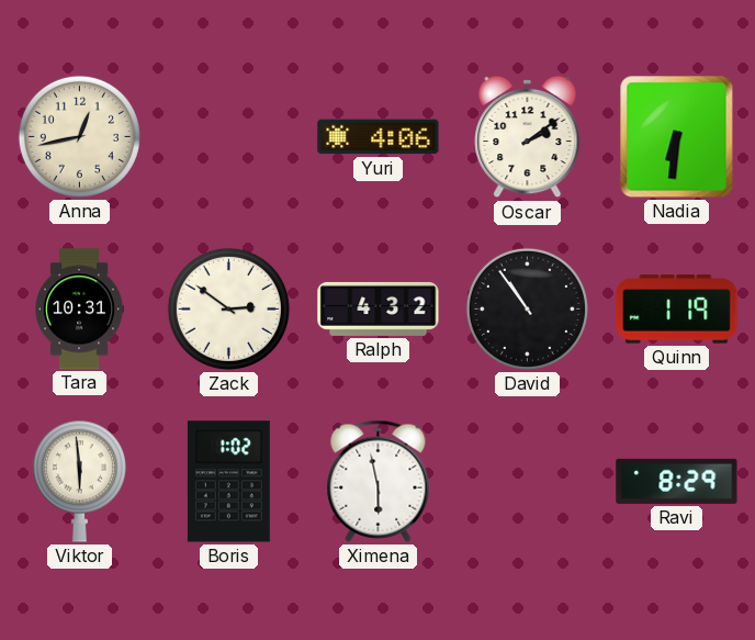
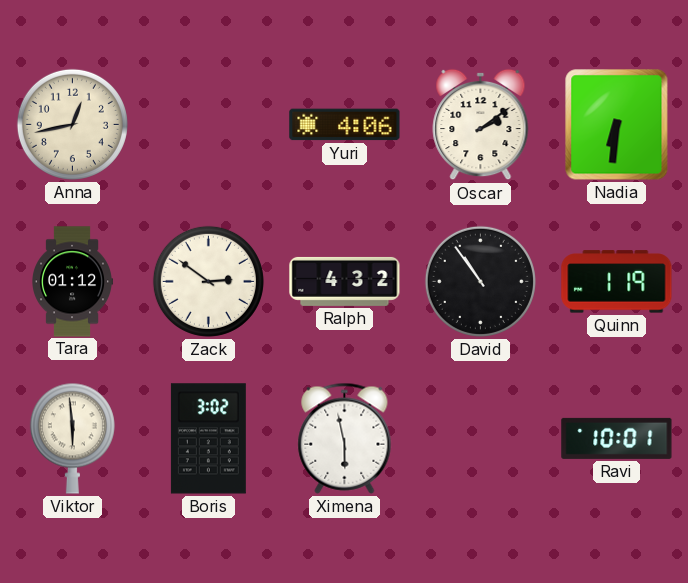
Tara: 10:31 -> 01:12
Boris: 1:02 -> 3:02
Ravi: 8:29 -> 10:01
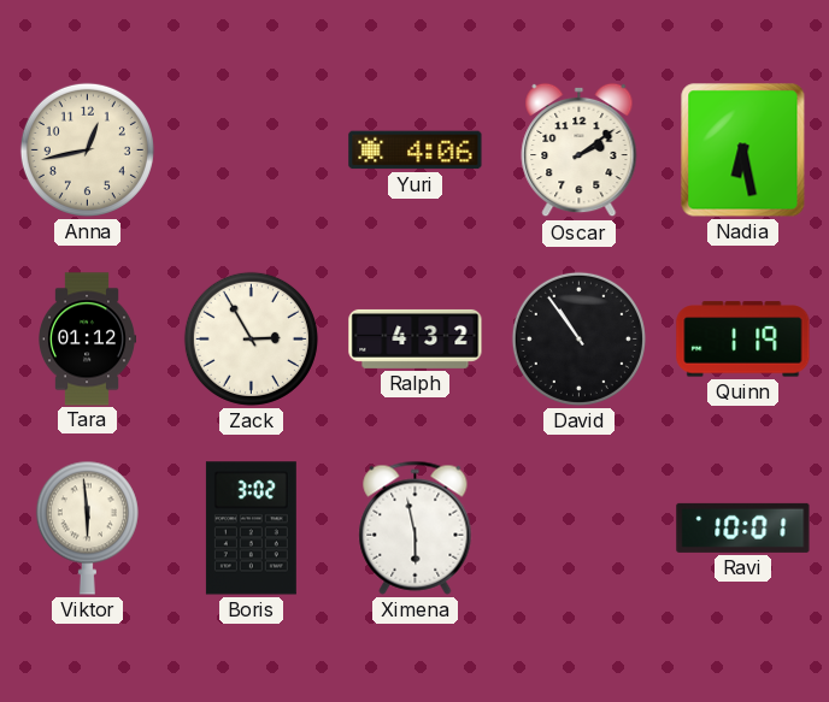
Nadia: 6:31 -> 6:28
Zack: 2:51 -> 2:55
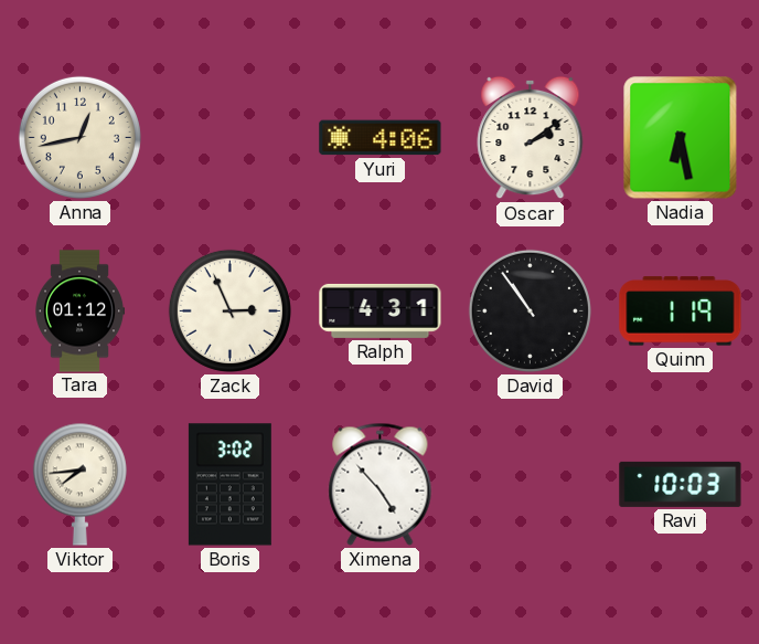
Zack: 2:55 -> 2:56
Ralph: 4:32 -> 4:31
Viktor: 5:59 -> 7:44
Ximena: 5:58 -> 4:53
Ravi: 10:01 -> 10:03
